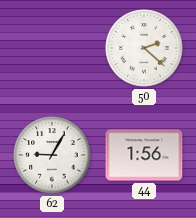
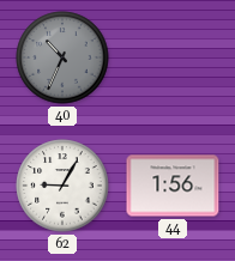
40: none -> 10:34
50: 2:22 -> none
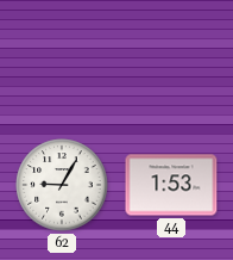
40: 10:34 -> none
44: 1:56 -> 1:53
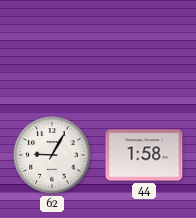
44: 1:53 -> 1:58
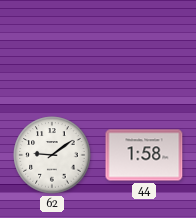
62: 9:05 -> 9:09
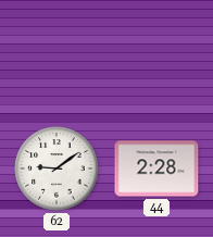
44: 1:58 -> 2:28
